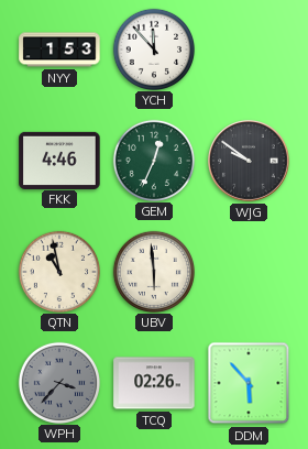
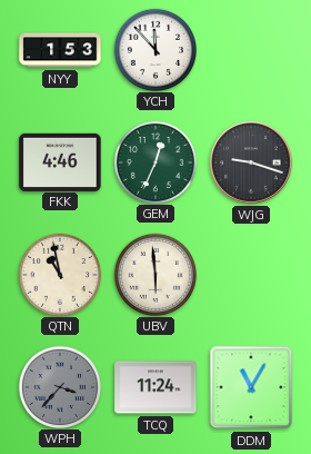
WJG: 9:51 -> 9:18
TCQ: 02:26 -> 11:24
DDM: 5:53 -> 11:05
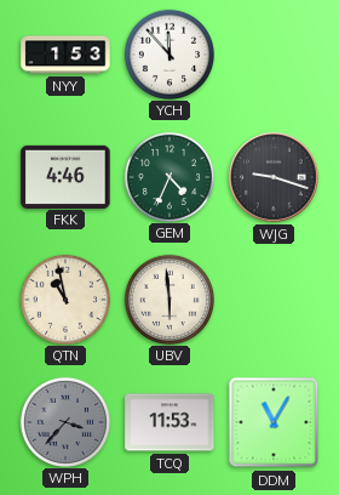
GEM: 12:34 -> 4:34
TCQ: 11:24 -> 11:53
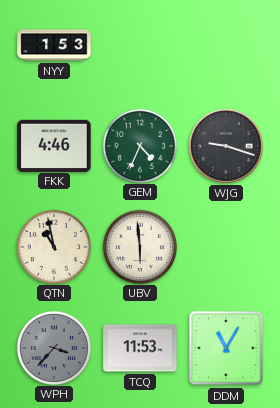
YCH: 11:53 -> none
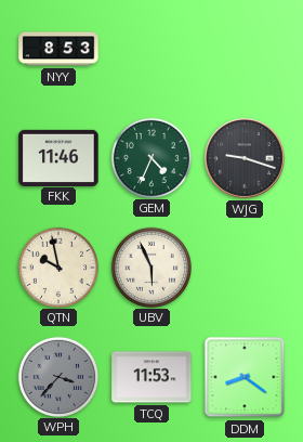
NYY: 1:53 -> 8:53
FKK: 4:46 -> 11:46
QTN: 10:58 -> 9:58
UBV: 5:59 -> 5:56
DDM: 11:05 -> 8:21
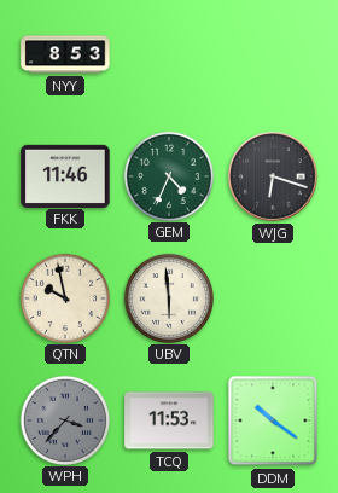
WJG: 9:18 -> 6:18
UBV: 5:56 -> 5:59
DDM: 8:21 -> 10:21
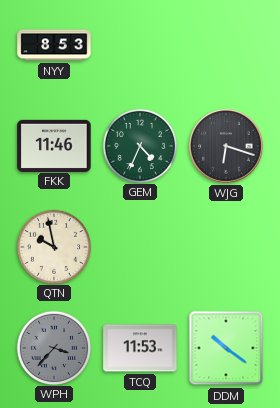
UBV: 5:59 -> none
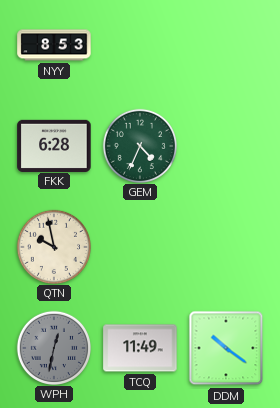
FKK: 11:46 -> 6:28
WJG: 6:18 -> none
WPH: 3:37 -> 12:32
TCQ: 11:53 -> 11:49
